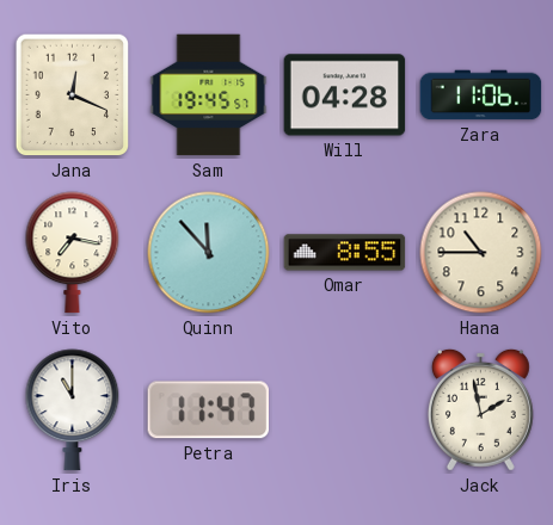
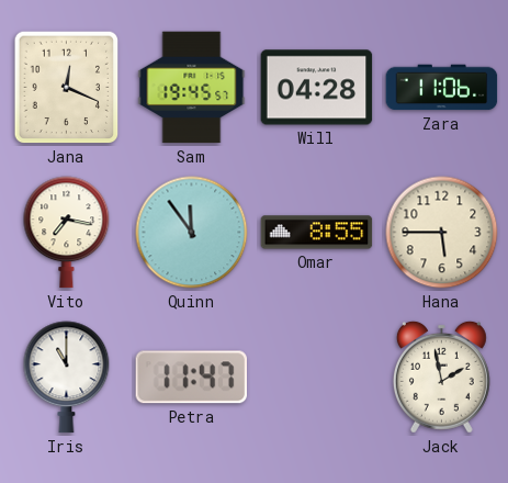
Quinn: 11:53 -> 11:54
Hana: 10:45 -> 5:45
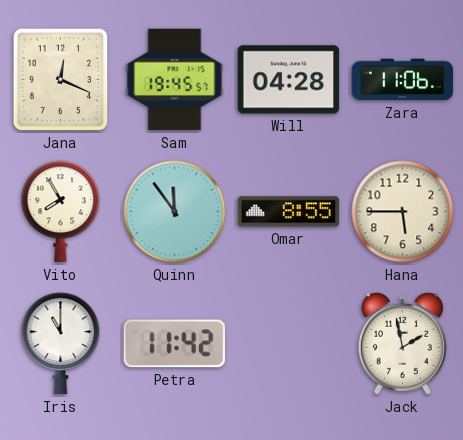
Vito: 7:17 -> 7:55
Petra: 11:47 -> 11:42
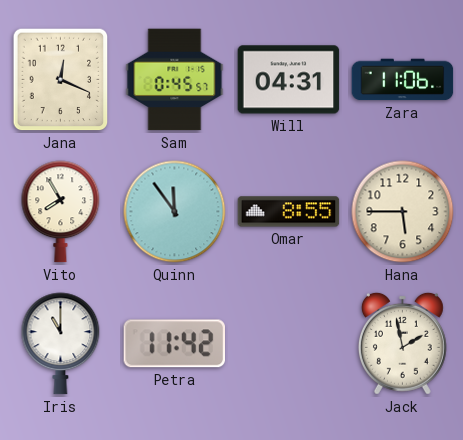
Sam: 19:45 -> 0:45
Will: 04:28 -> 04:31
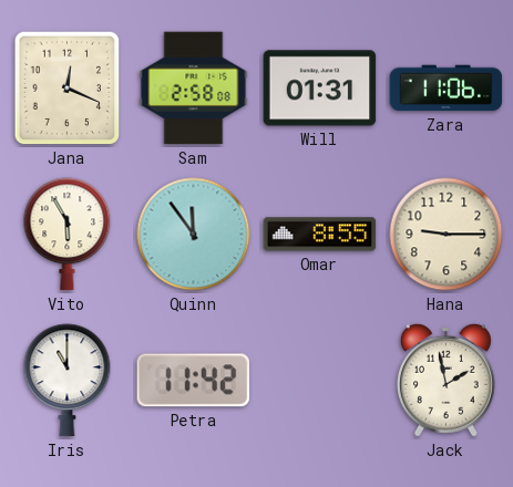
Sam: 0:45 -> 2:58
Will: 04:31 -> 01:31
Vito: 7:55 -> 5:55
Hana: 5:45 -> 9:15
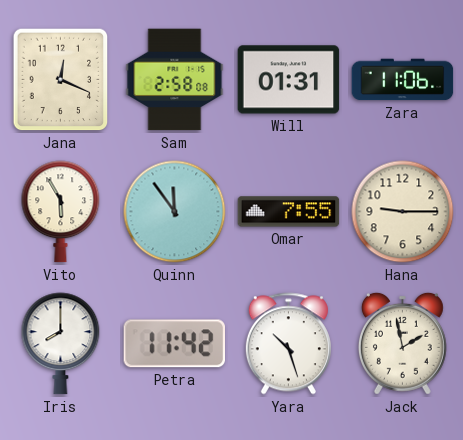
Omar: 8:55 -> 7:55
Iris: 11:00 -> 8:00
Yara: none -> 10:27
